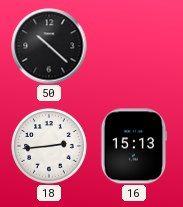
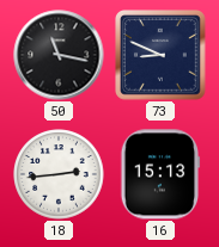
50: 10:22 -> 11:17
73: none -> 8:49
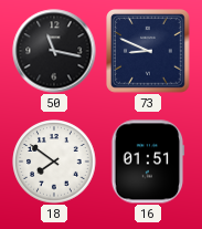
18: 2:44 -> 7:51
16: 15:13 -> 01:51
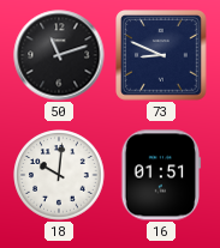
50: 11:17 -> 11:12
18: 7:51 -> 10:01
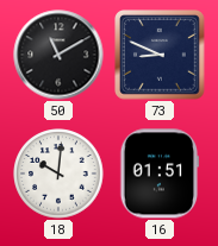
50: 11:12 -> 11:10
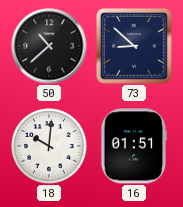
50: 11:10 -> 10:38
73: 8:49 -> 8:52
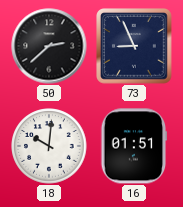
50: 10:38 -> 2:38
73: 8:52 -> 8:56
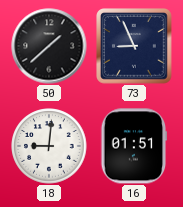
50: 2:38 -> 1:38
18: 10:01 -> 9:01
